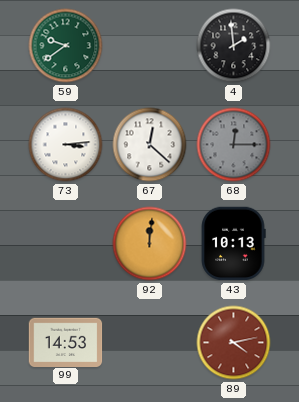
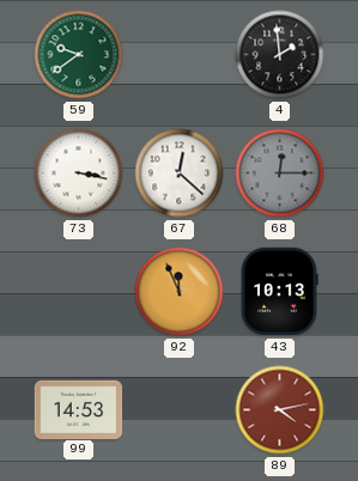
73: 3:14 -> 3:17
92: 12:01 -> 11:56
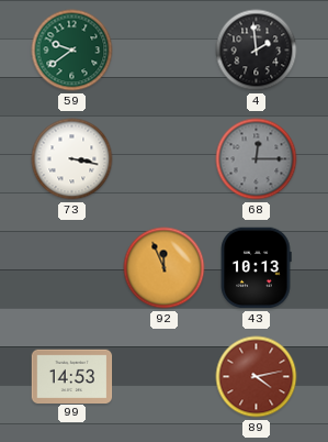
67: 12:22 -> none
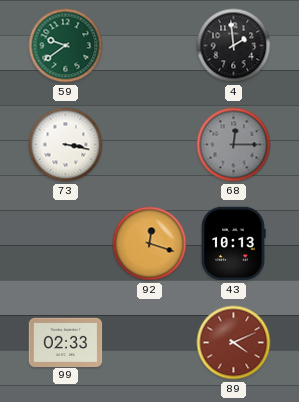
92: 11:56 -> 12:18
99: 14:53 -> 02:33
89: 4:13 -> 4:11
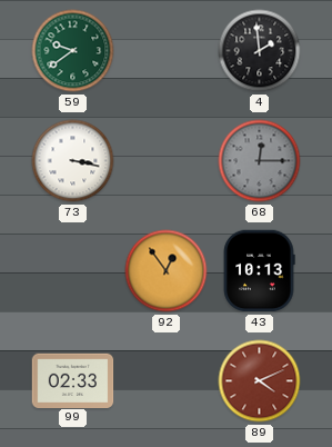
92: 12:18 -> 12:54
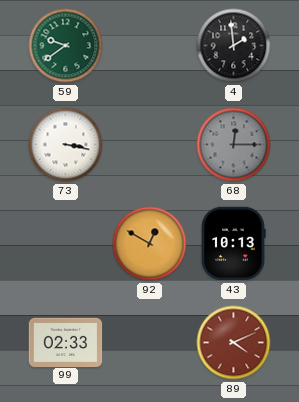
92: 12:54 -> 12:50
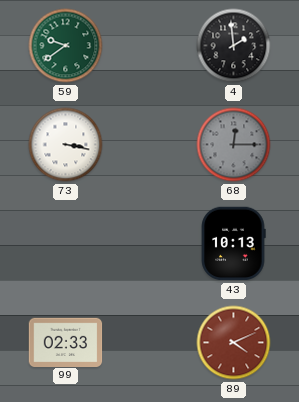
92: 12:50 -> none
